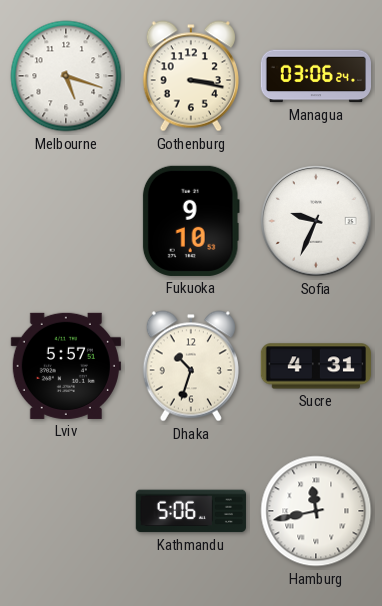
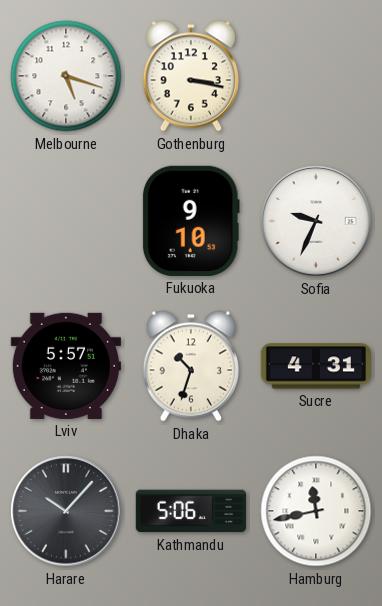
Managua: 03:06 -> none
Harare: none -> 10:07
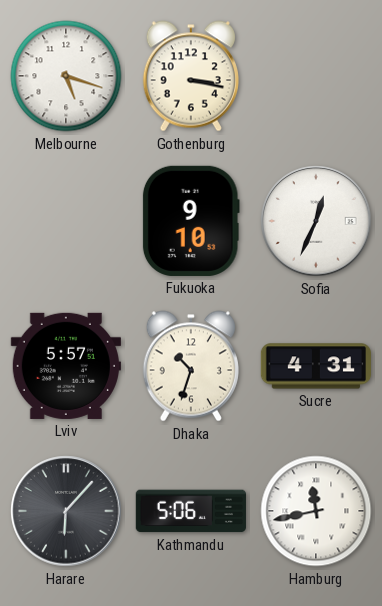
Sofia: 9:34 -> 12:34
Harare: 10:07 -> 6:07
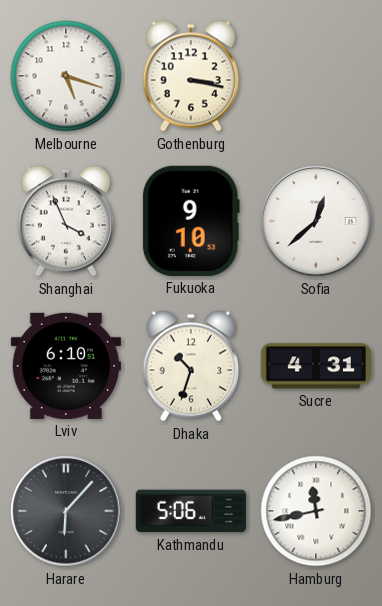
Shanghai: none -> 3:56
Sofia: 12:34 -> 12:38
Lviv: 5:57 -> 6:10
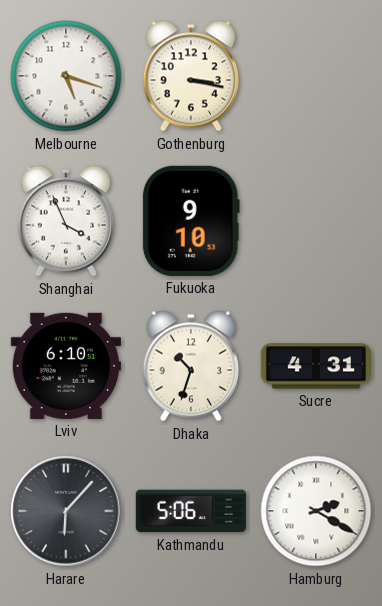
Sofia: 12:38 -> none
Hamburg: 11:43 -> 2:20
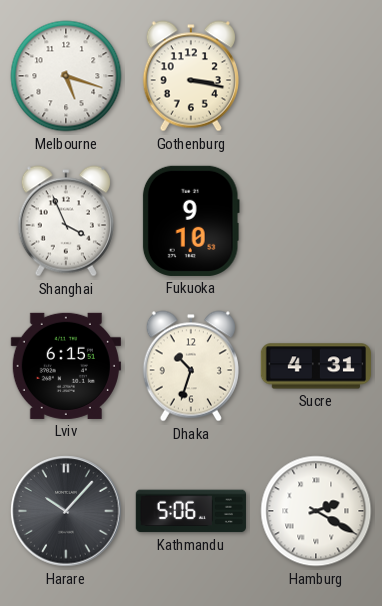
Lviv: 6:10 -> 6:15
Harare: 6:07 -> 10:07
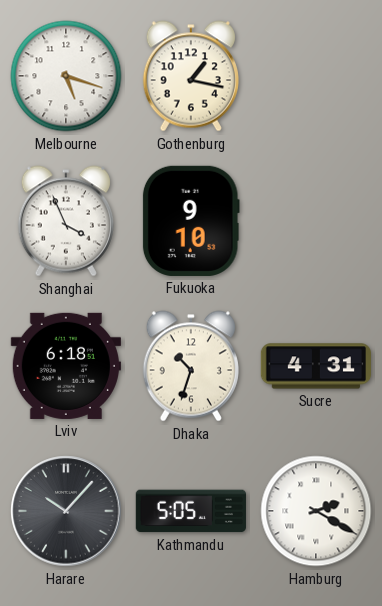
Gothenburg: 3:17 -> 1:17
Lviv: 6:15 -> 6:18
Kathmandu: 5:06 -> 5:05
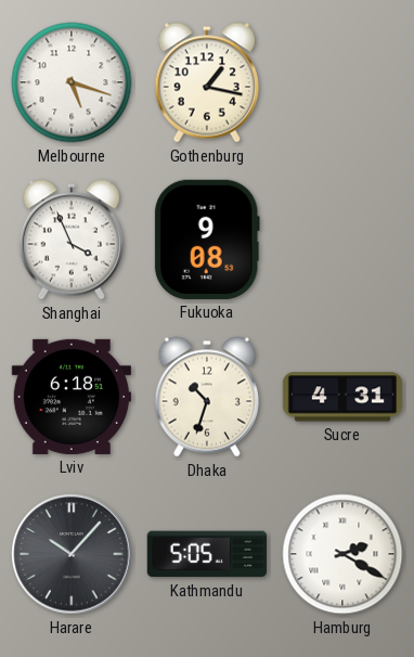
Fukuoka: 9:10 -> 9:08
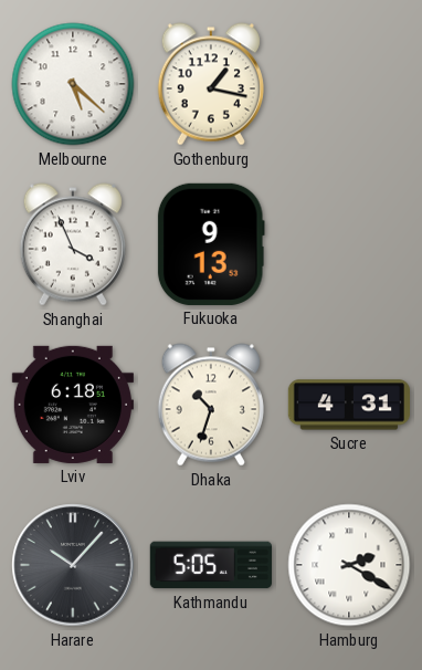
Melbourne: 5:18 -> 5:22
Fukuoka: 9:08 -> 9:13
